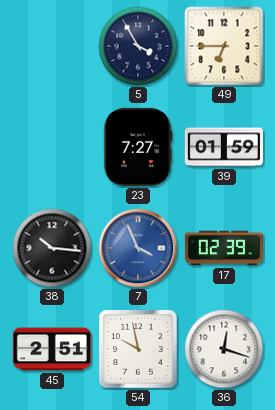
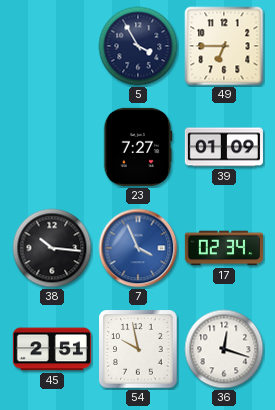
39: 01:59 -> 01:09
17: 02:39 -> 02:34
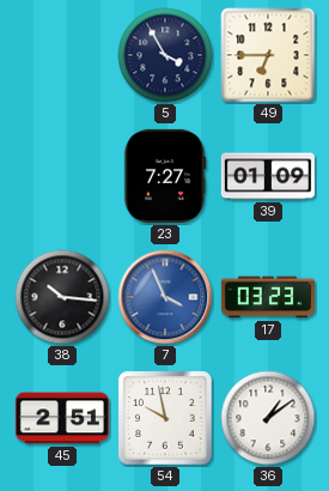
17: 02:34 -> 03:23
36: 12:18 -> 1:09
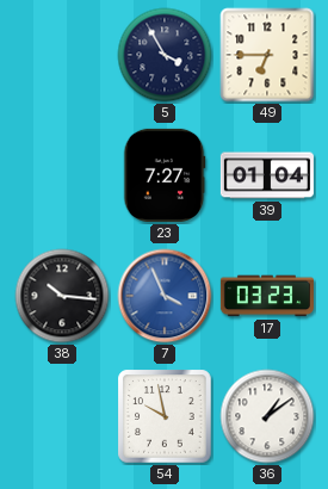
39: 01:09 -> 01:04
45: 2:51 -> none
